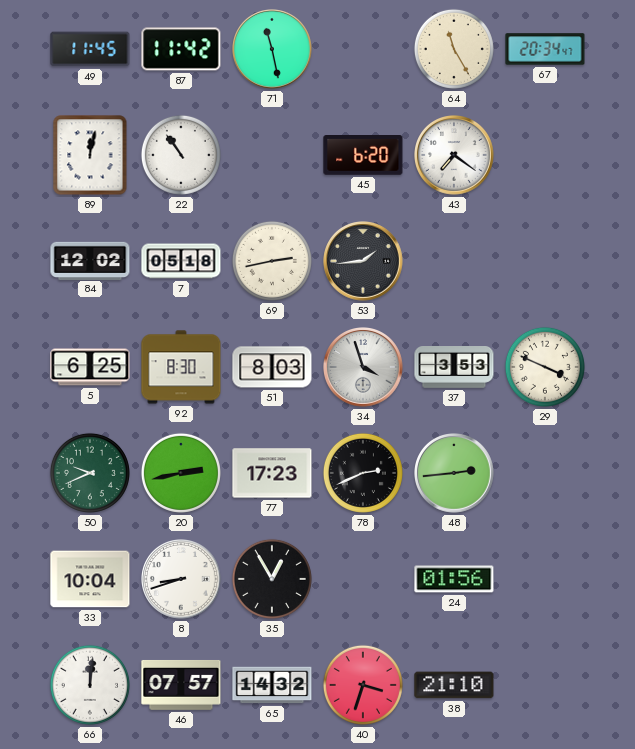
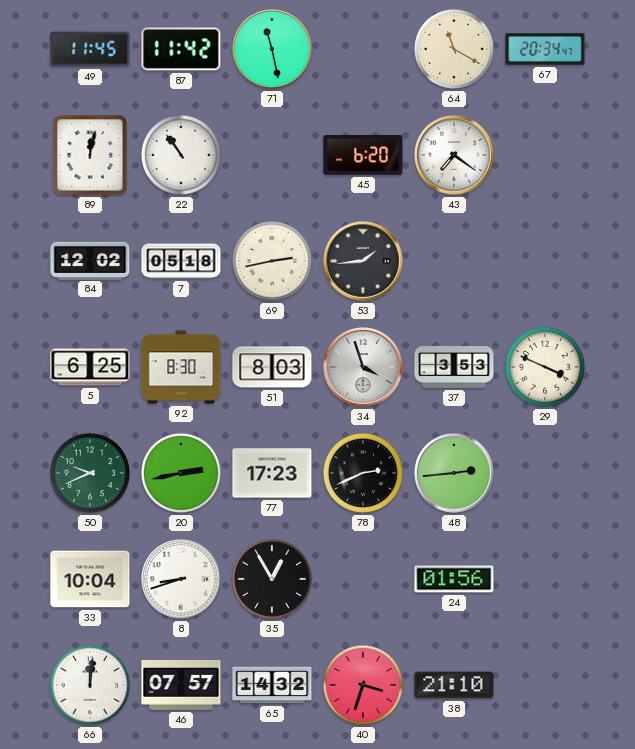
64: 11:25 -> 11:20
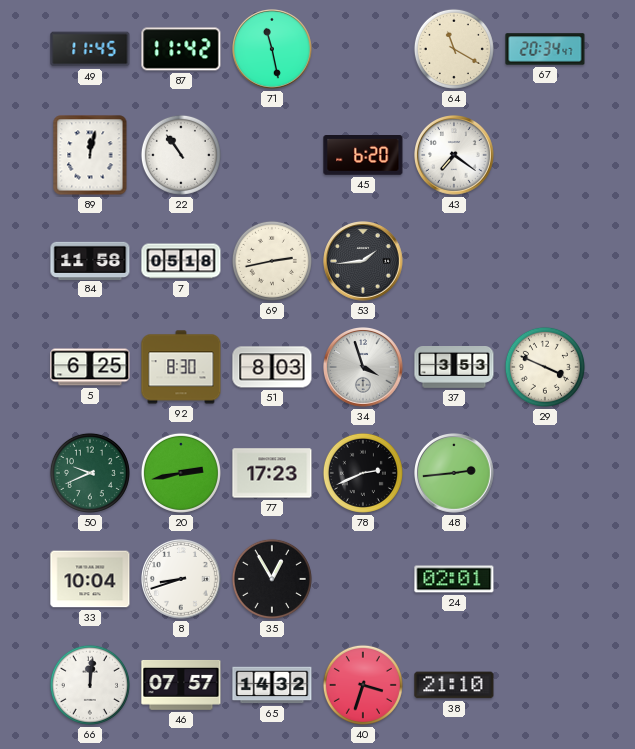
84: 12:02 -> 11:58
24: 01:56 -> 02:01
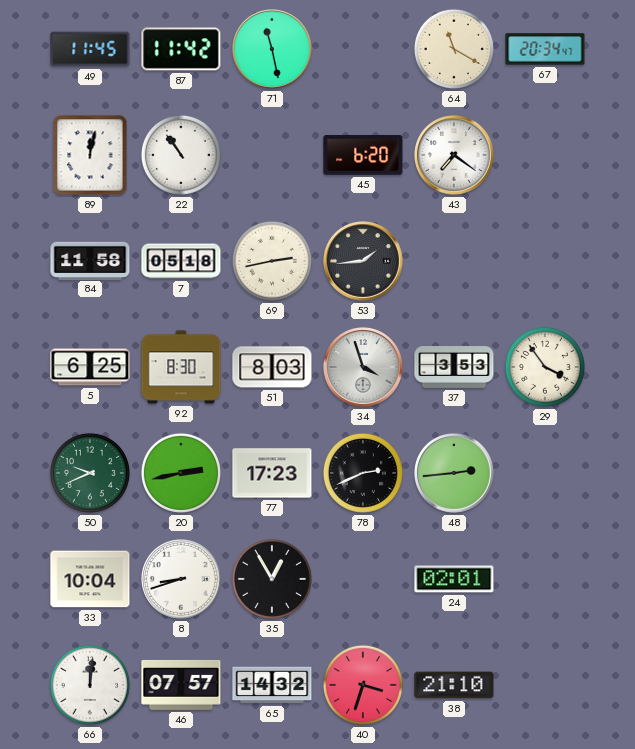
29: 3:49 -> 3:54
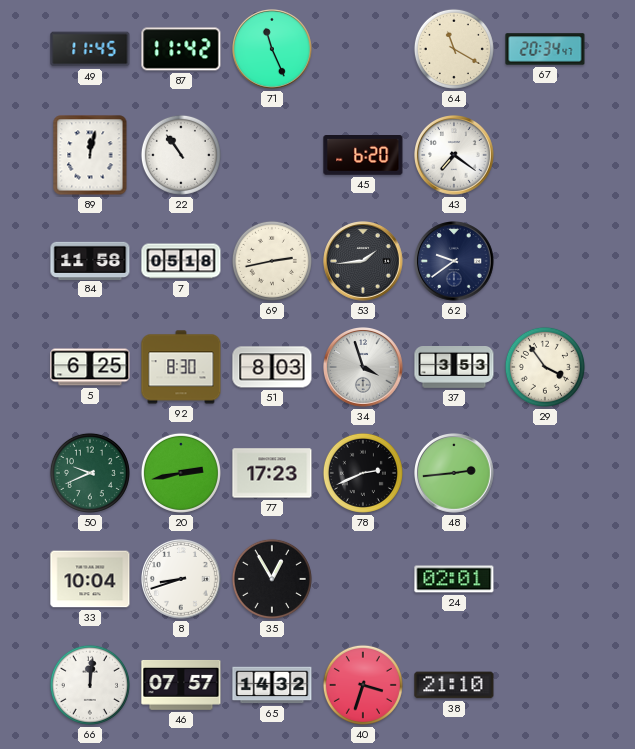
71: 11:28 -> 11:26
62: none -> 9:39
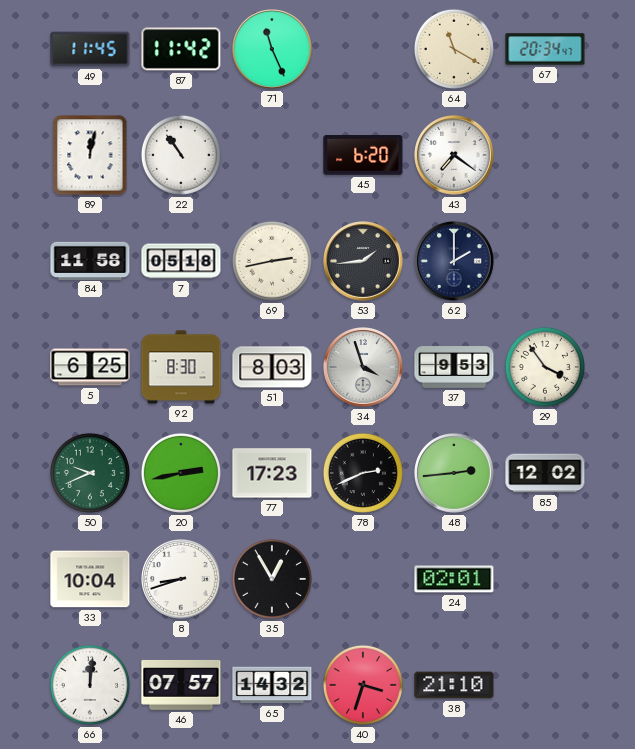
62: 9:39 -> 2:00
37: 3:53 -> 9:53
85: none -> 12:02
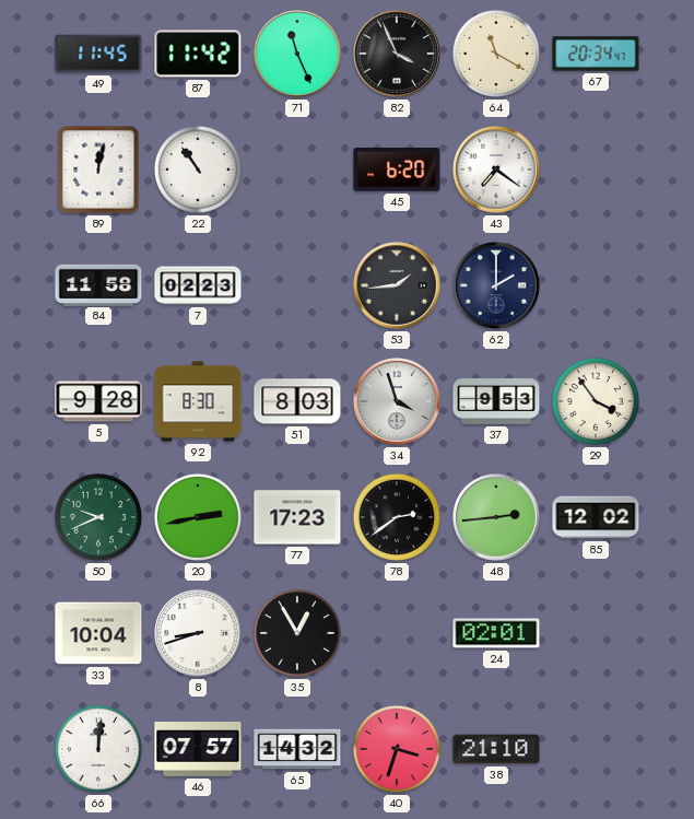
82: none -> 3:56
7: 05:18 -> 02:23
69: 2:43 -> none
5: 6:25 -> 9:28
78: 2:41 -> 2:39
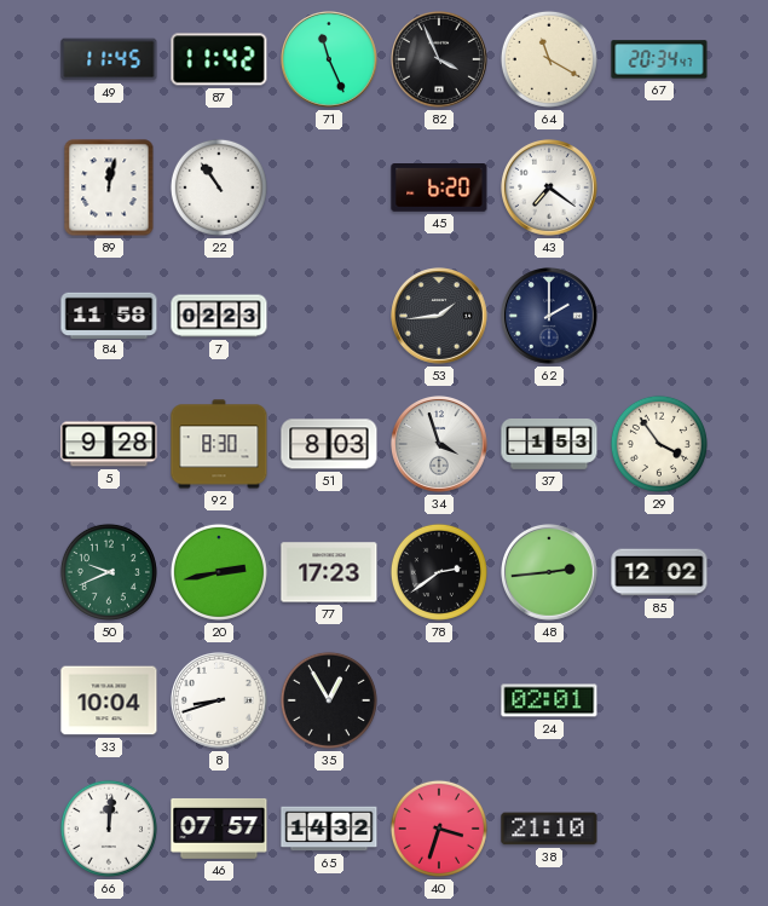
37: 9:53 -> 1:53
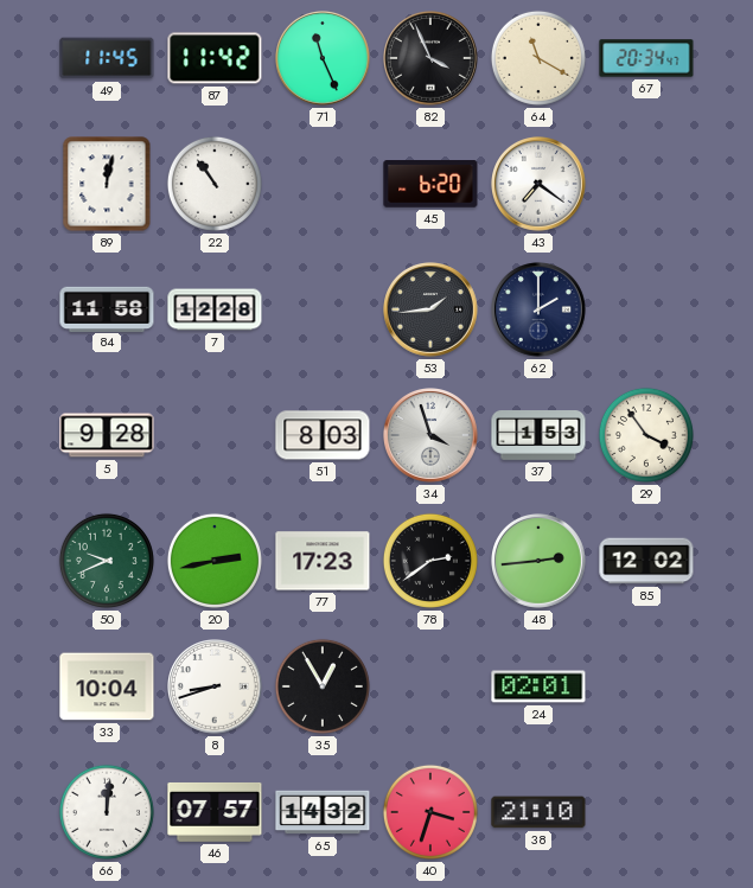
7: 02:23 -> 12:28
92: 8:30 -> none
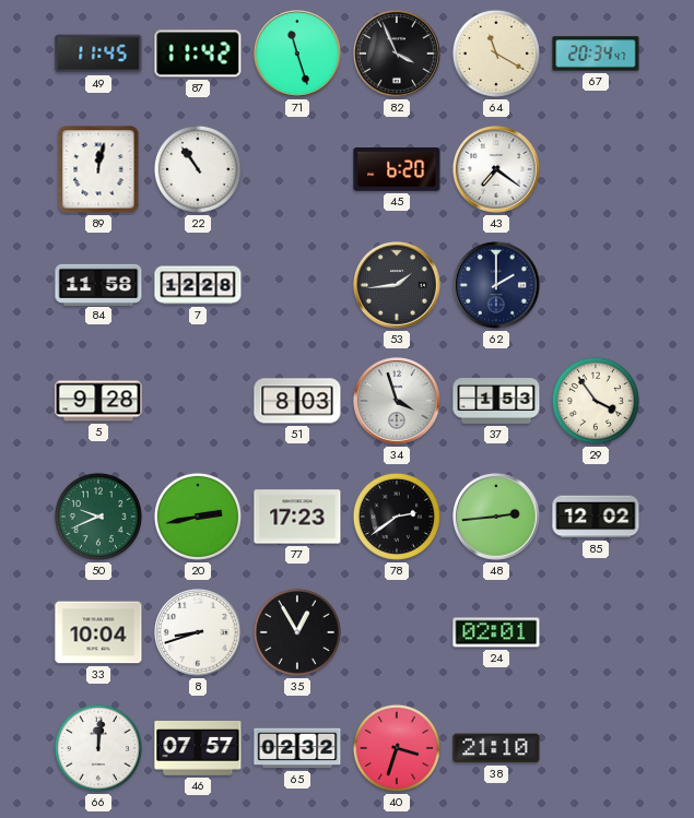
71: 11:26 -> 11:27
65: 14:32 -> 02:32
